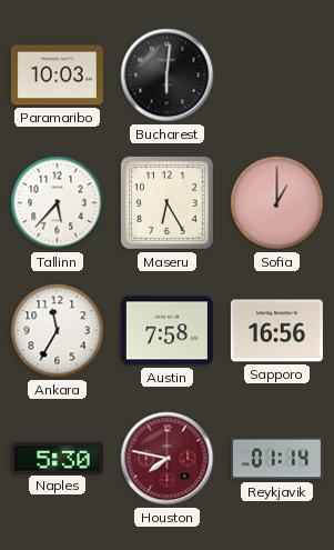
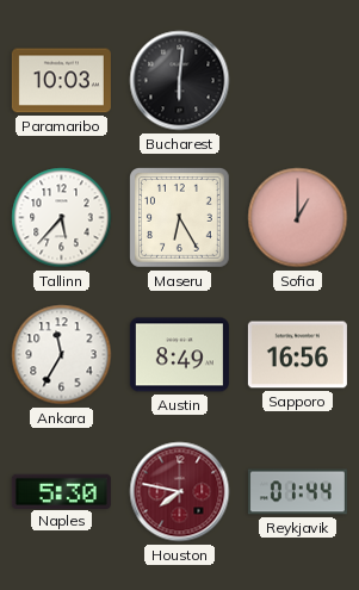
Austin: 7:58 -> 8:49
Reykjavik: 01:14 -> 01:44
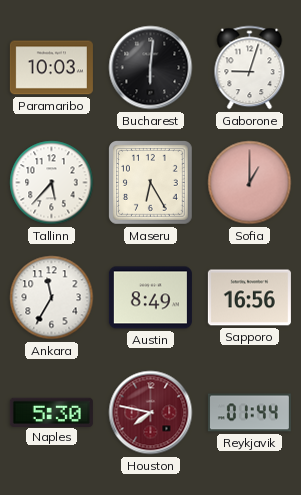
Gaborone: none -> 9:03
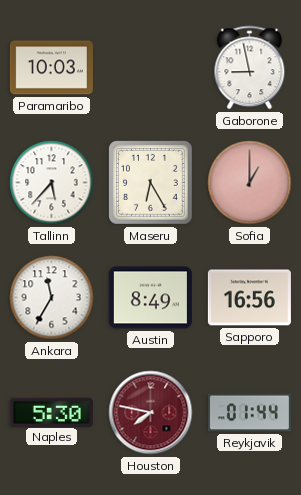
Bucharest: 6:01 -> none
Gaborone: 9:03 -> 8:58
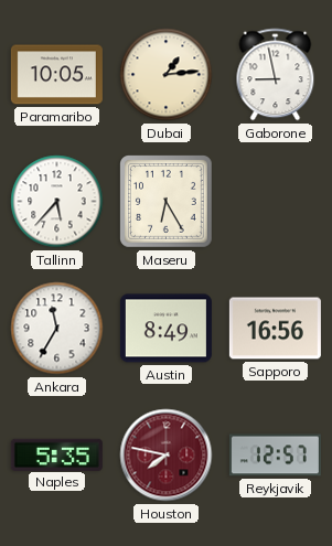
Paramaribo: 10:03 -> 10:05
Dubai: none -> 1:14
Sofia: 1:00 -> none
Naples: 5:30 -> 5:35
Reykjavik: 01:44 -> 12:57
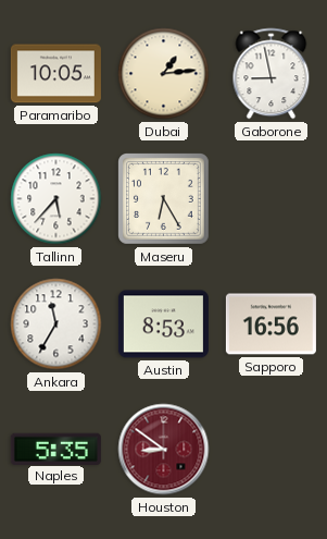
Austin: 8:49 -> 8:53
Houston: 7:47 -> 8:51
Reykjavik: 12:57 -> none
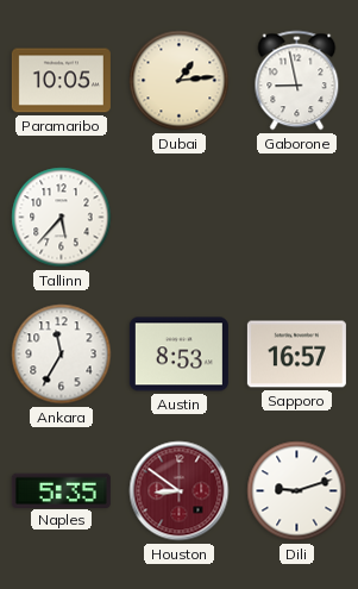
Maseru: 6:25 -> none
Sapporo: 16:56 -> 16:57
Dili: none -> 9:12
